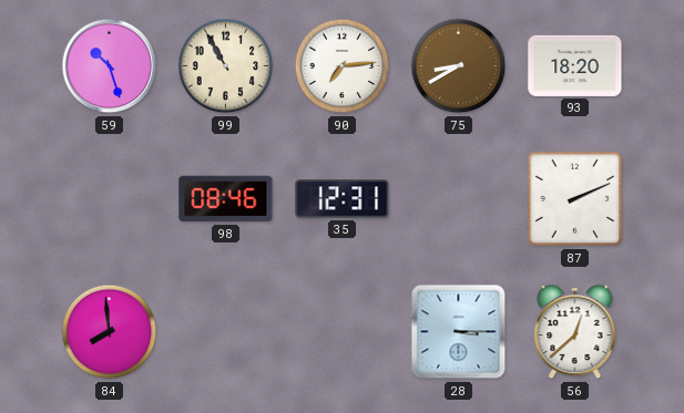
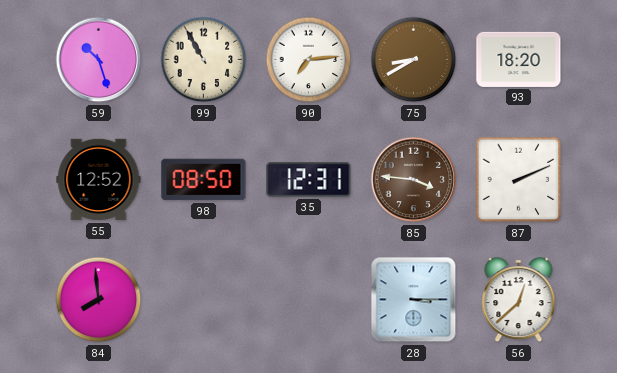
55: none -> 12:52
98: 08:46 -> 08:50
85: none -> 3:46
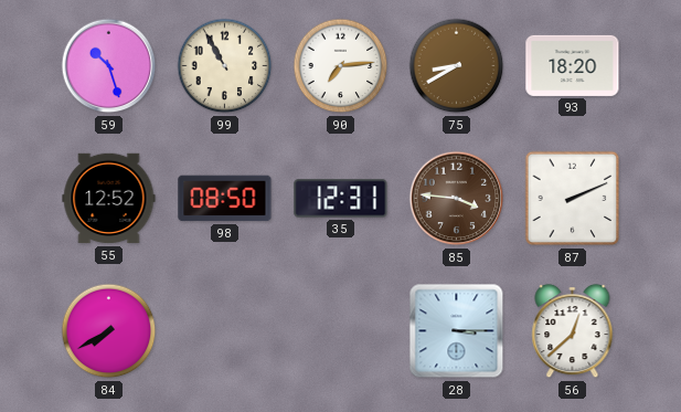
84: 7:59 -> 7:40
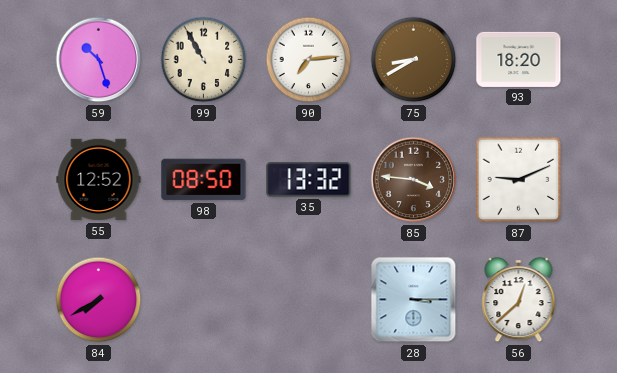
35: 12:31 -> 13:32
87: 2:11 -> 9:11
